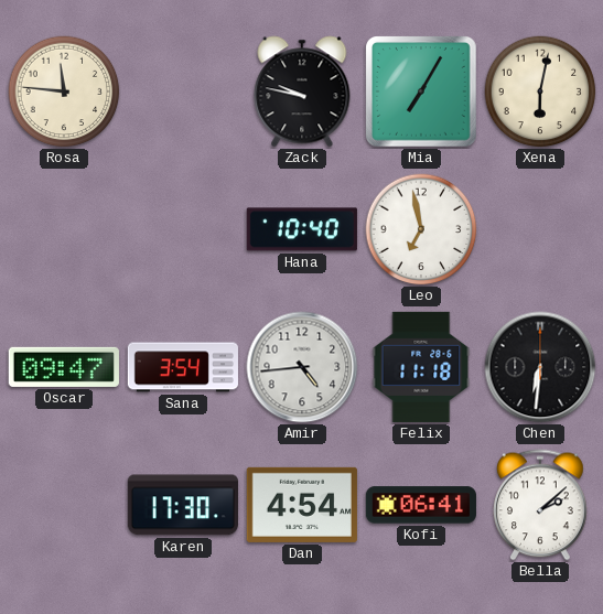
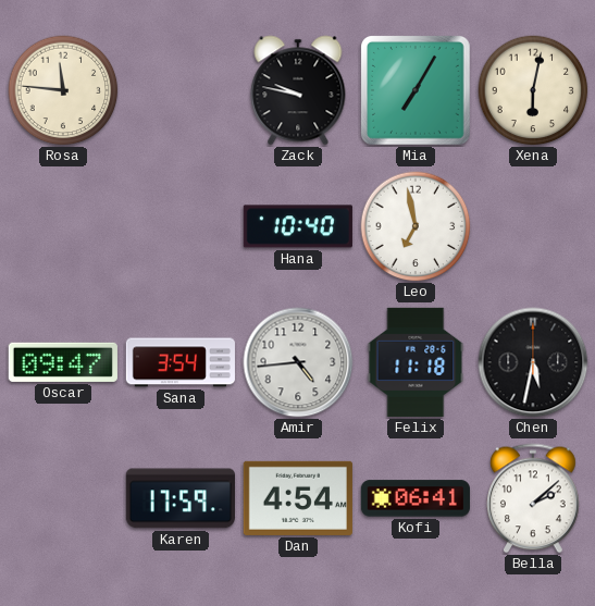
Chen: 6:31 -> 5:32
Karen: 17:30 -> 17:59
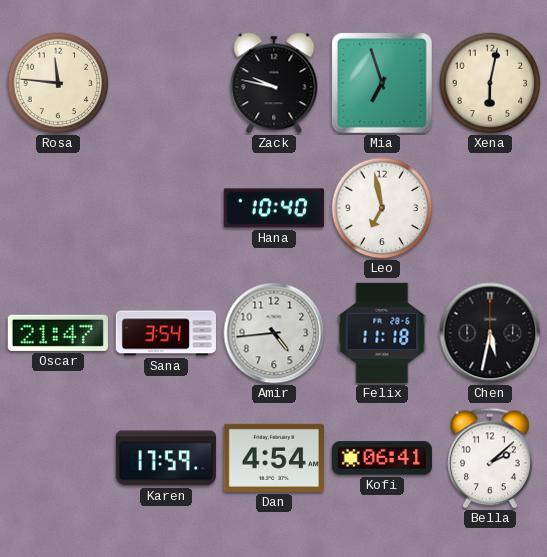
Mia: 7:05 -> 6:57
Oscar: 09:47 -> 21:47
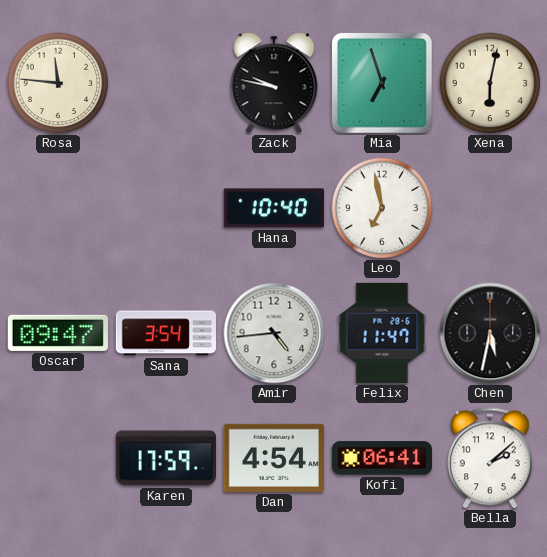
Oscar: 21:47 -> 09:47
Felix: 11:18 -> 11:47
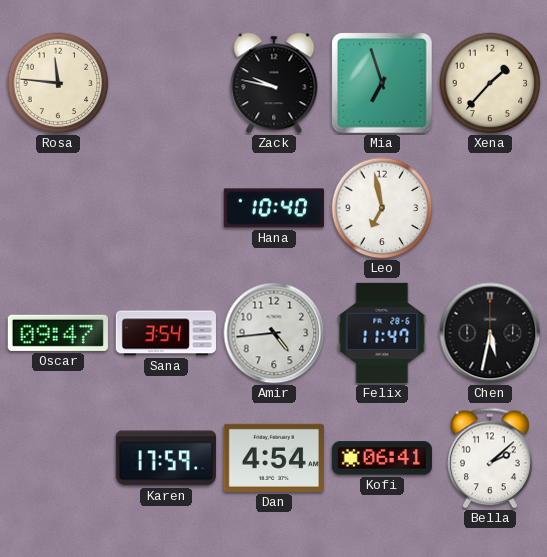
Xena: 6:02 -> 1:37
